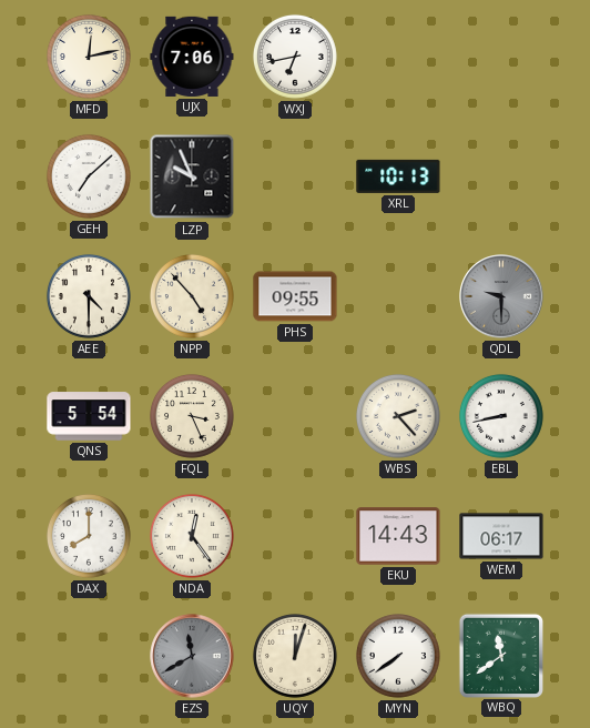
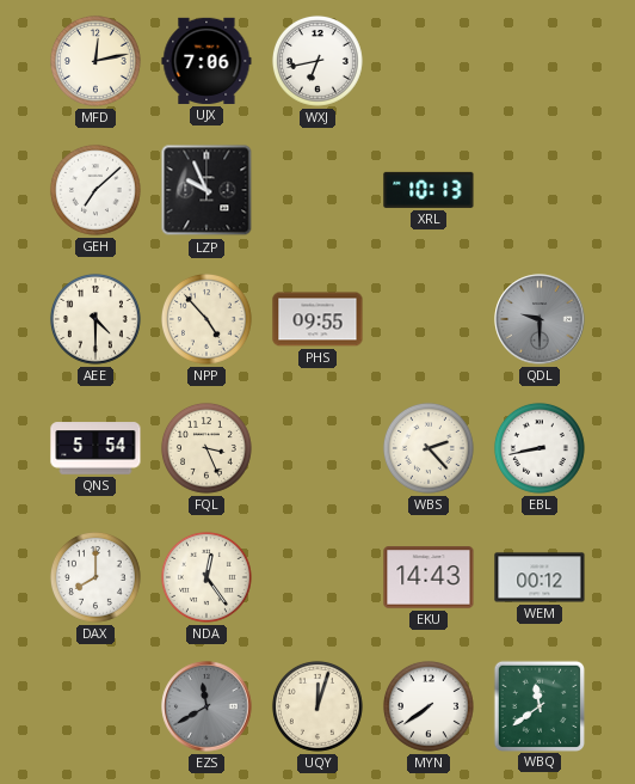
WEM: 06:17 -> 00:12
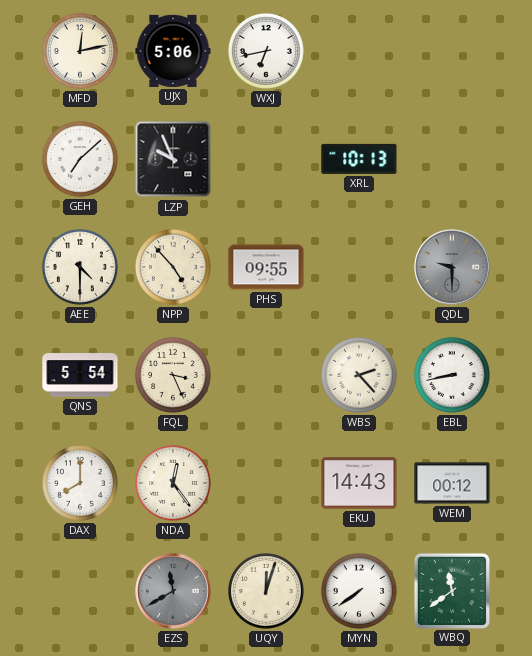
UJX: 7:06 -> 5:06
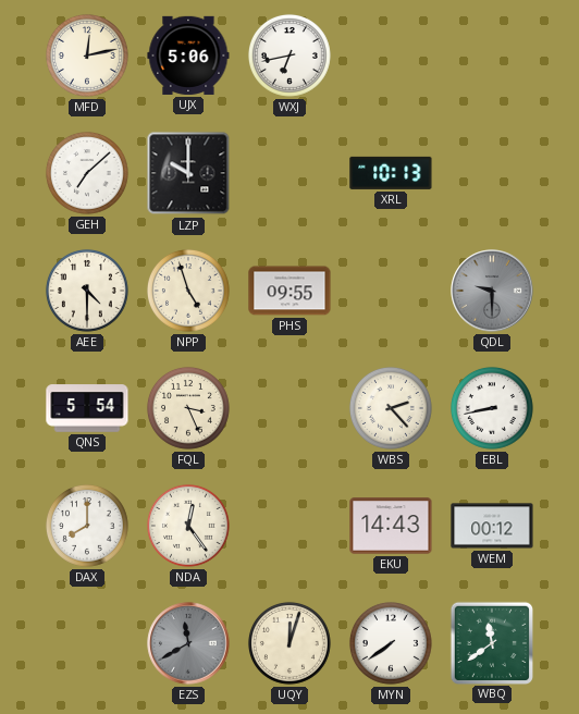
LZP: 9:56 -> 10:00
NPP: 4:53 -> 4:57
